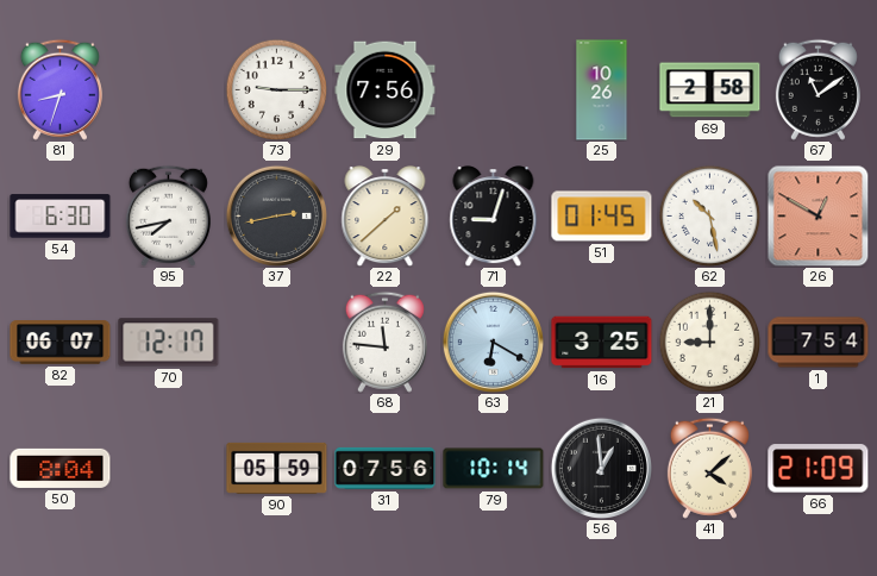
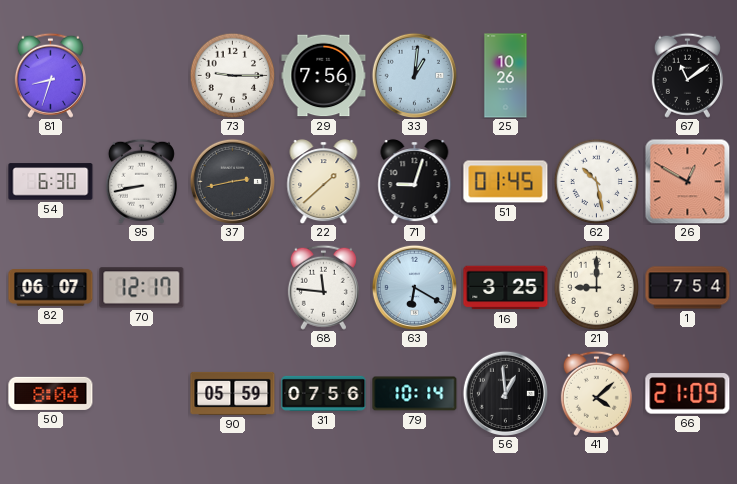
33: none -> 1:01
69: 2:58 -> none
95: 7:43 -> 8:43
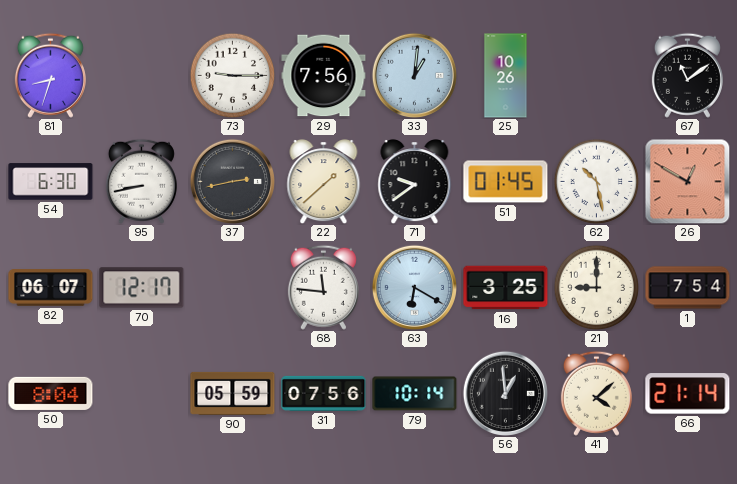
71: 9:03 -> 9:39
66: 21:09 -> 21:14
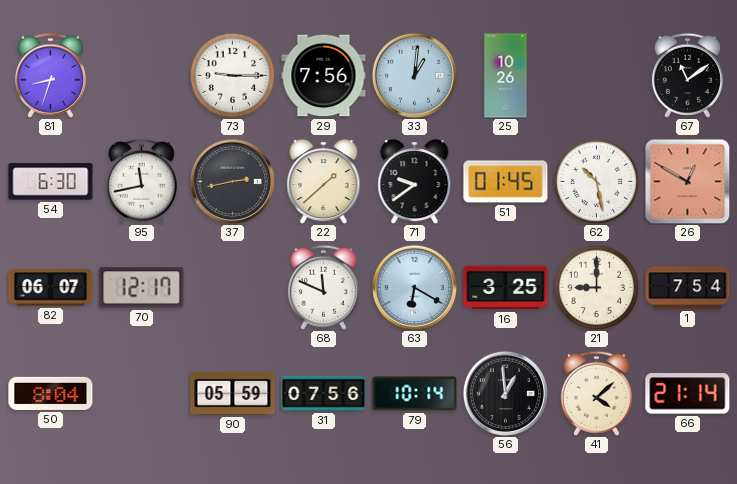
95: 8:43 -> 11:43
68: 11:46 -> 11:49
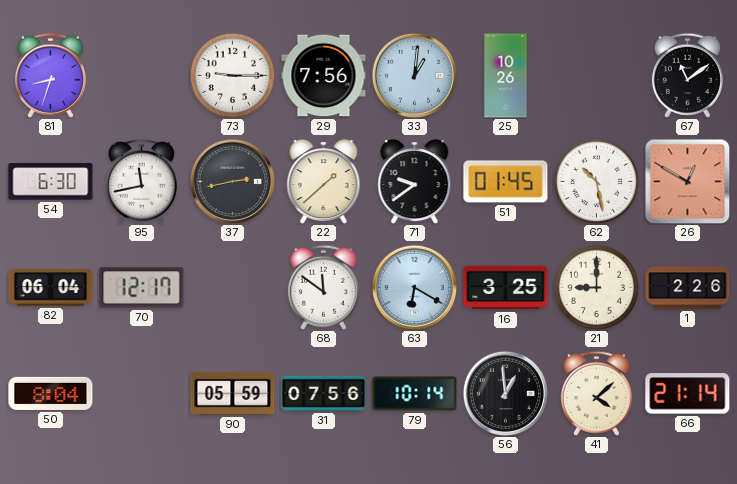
82: 06:07 -> 06:04
68: 11:49 -> 11:51
1: 7:54 -> 2:26
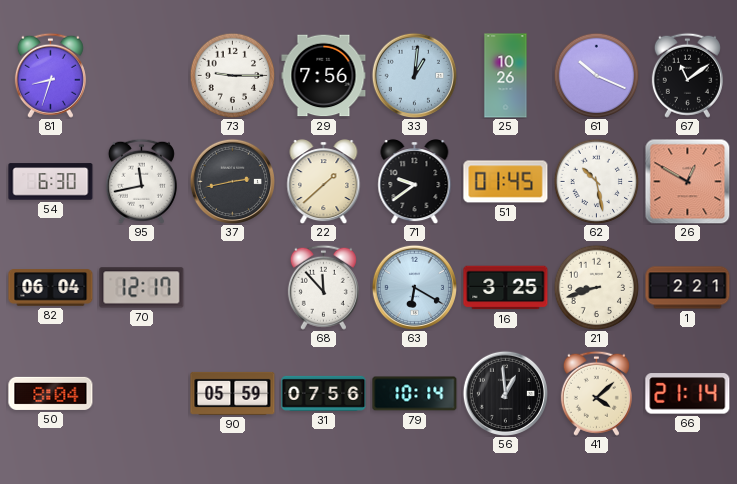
61: none -> 10:19
68: 11:51 -> 11:53
21: 9:00 -> 8:42
1: 2:26 -> 2:21
